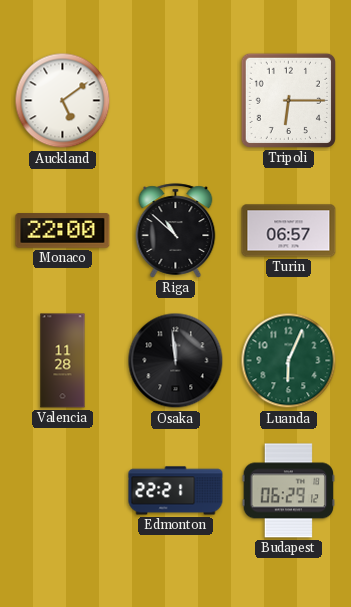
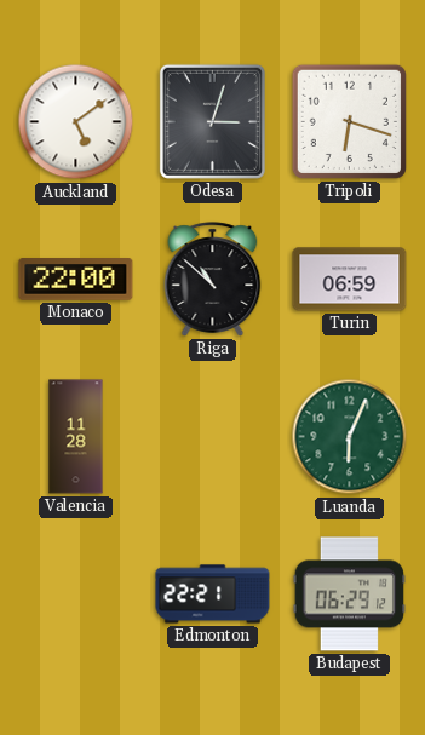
Odesa: none -> 3:03
Tripoli: 6:15 -> 6:18
Turin: 06:57 -> 06:59
Osaka: 11:59 -> none
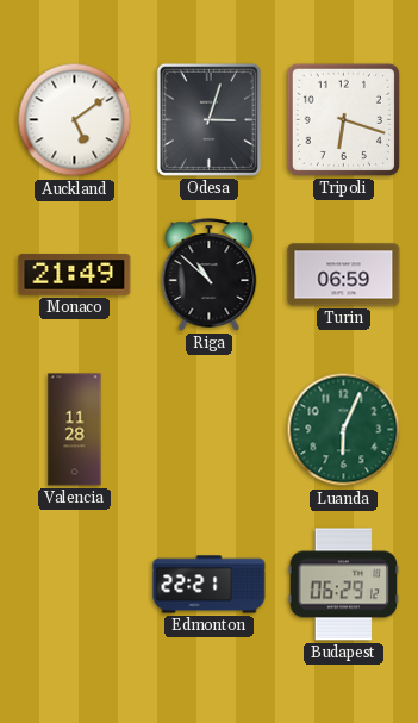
Monaco: 22:00 -> 21:49
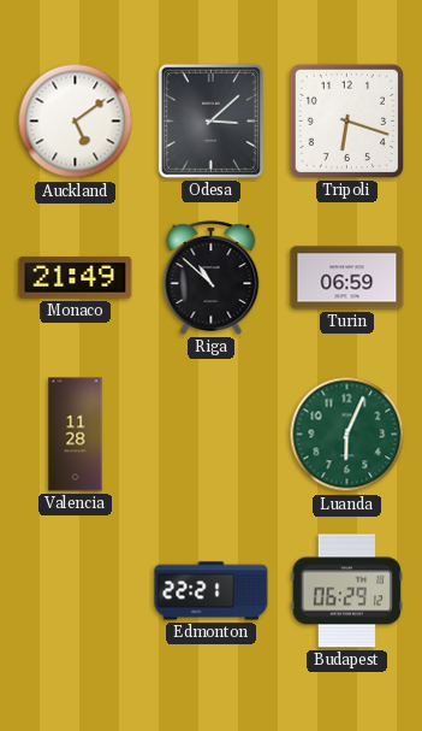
Odesa: 3:03 -> 3:08
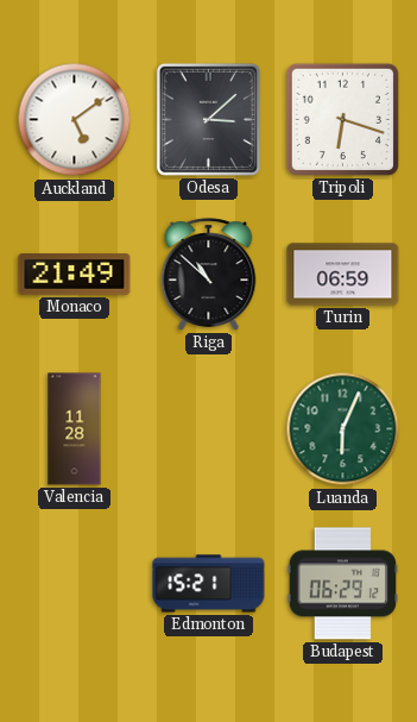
Edmonton: 22:21 -> 15:21
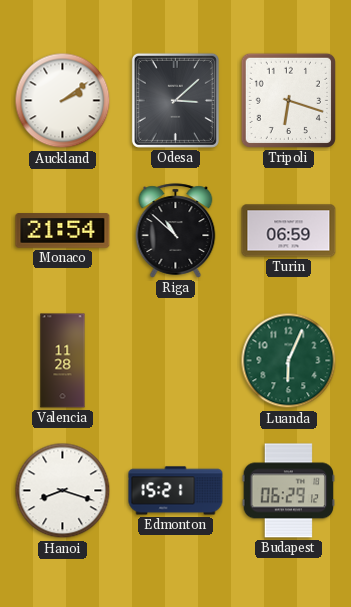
Auckland: 5:09 -> 2:09
Monaco: 21:49 -> 21:54
Hanoi: none -> 8:18
